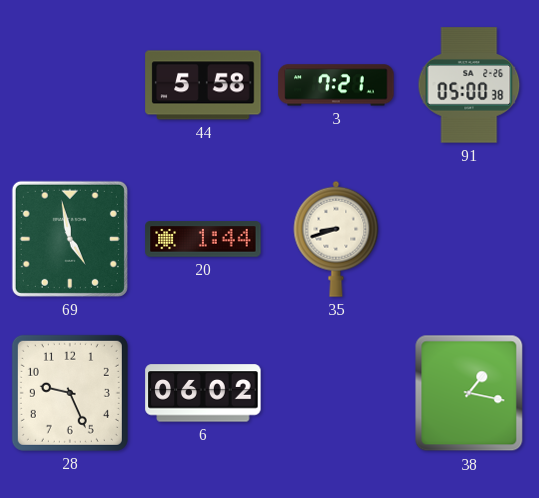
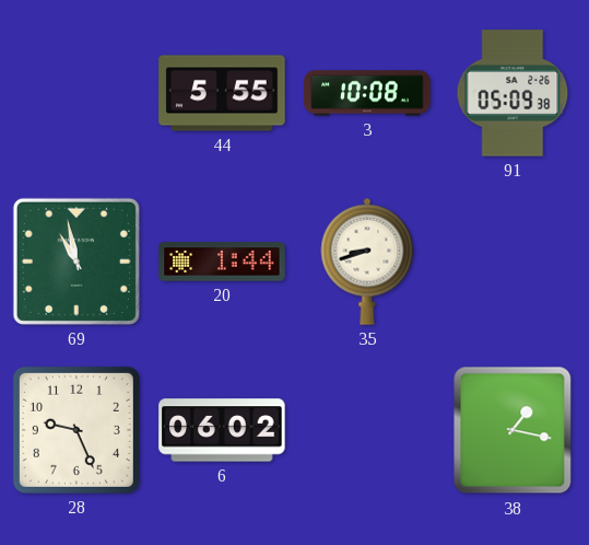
44: 5:58 -> 5:55
3: 7:21 -> 10:08
91: 05:00 -> 05:09
69: 4:58 -> 10:58
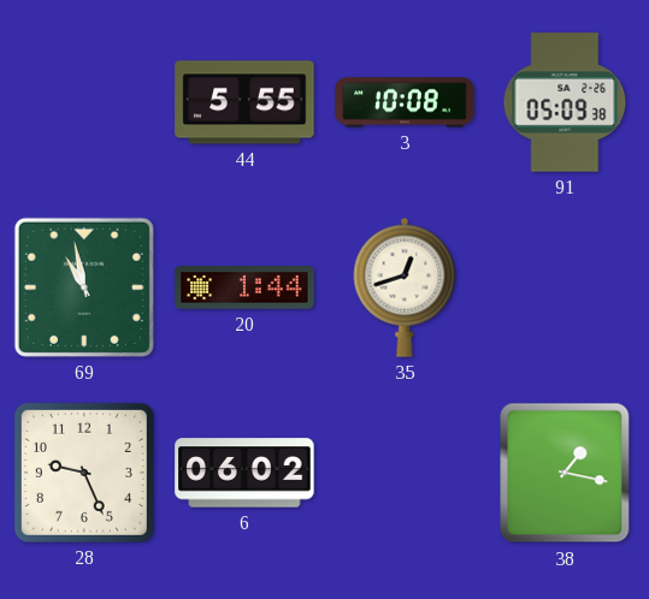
35: 8:42 -> 12:42
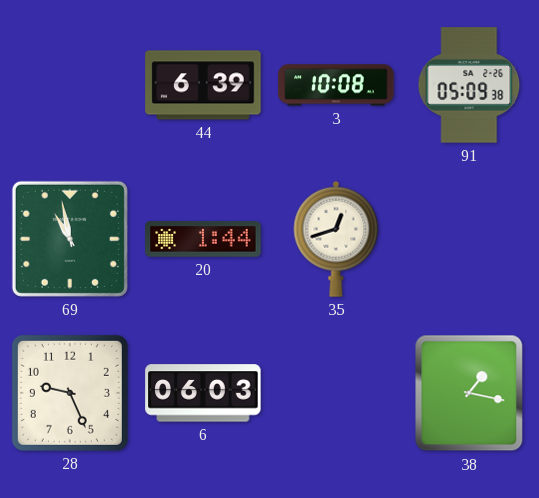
44: 5:55 -> 6:39
6: 06:02 -> 06:03
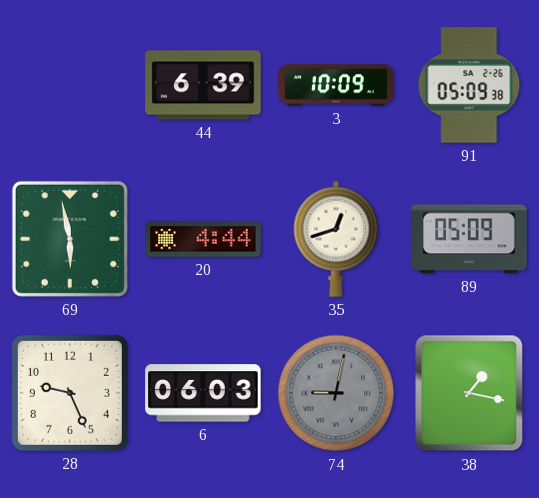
3: 10:08 -> 10:09
69: 10:58 -> 5:58
20: 1:44 -> 4:44
89: none -> 05:09
74: none -> 9:02
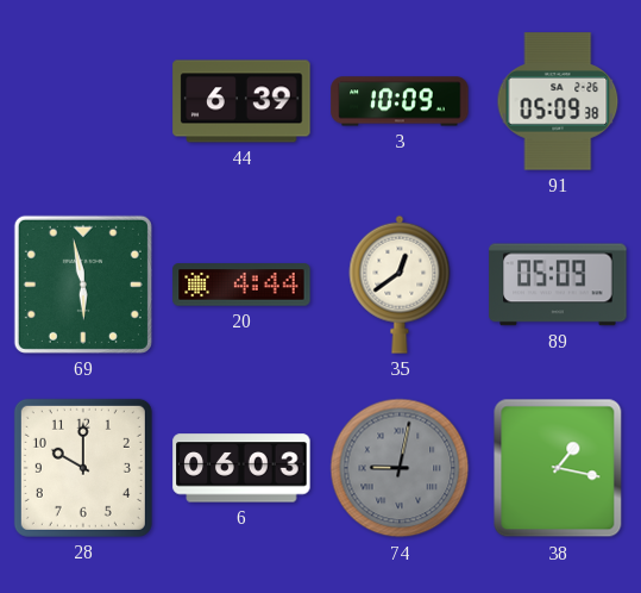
35: 12:42 -> 12:39
28: 9:26 -> 10:00
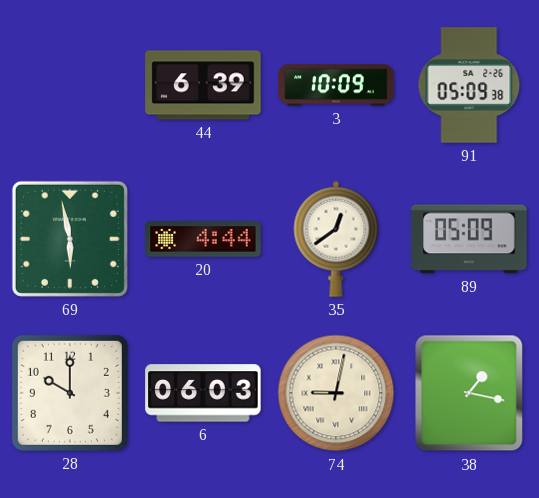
74 dial: grey -> cream
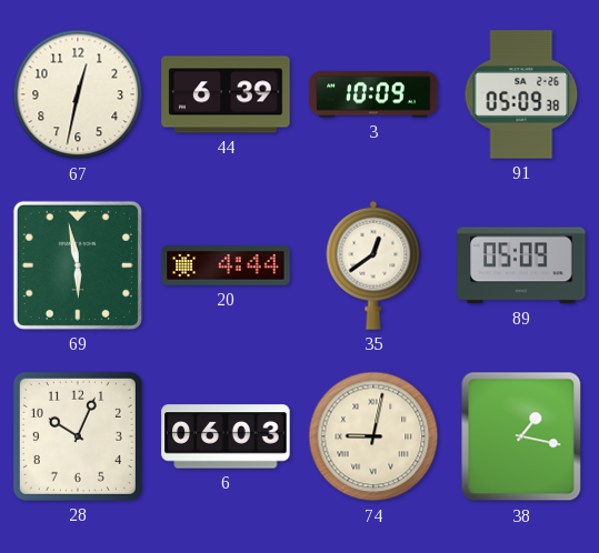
67: none -> 12:32
28: 10:00 -> 10:04
